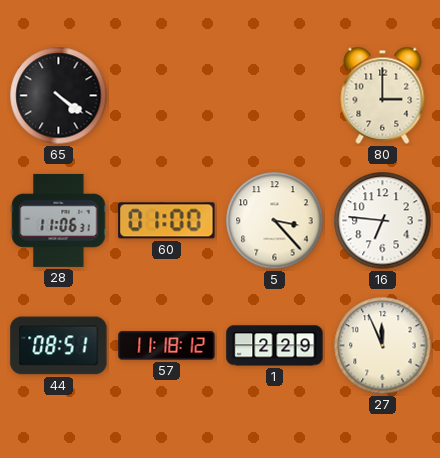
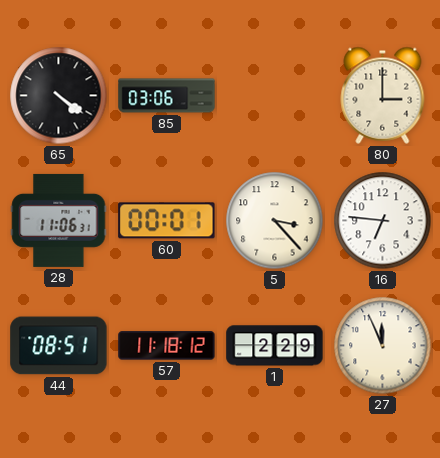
85: none -> 03:06
60: 01:00 -> 00:01
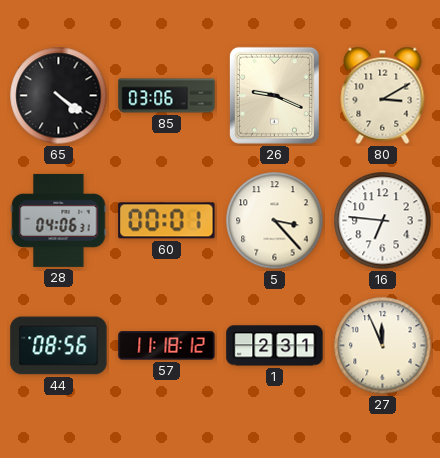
26: none -> 9:19
80: 3:00 -> 3:10
28: 11:06 -> 04:06
44: 08:51 -> 08:56
1: 2:29 -> 2:31
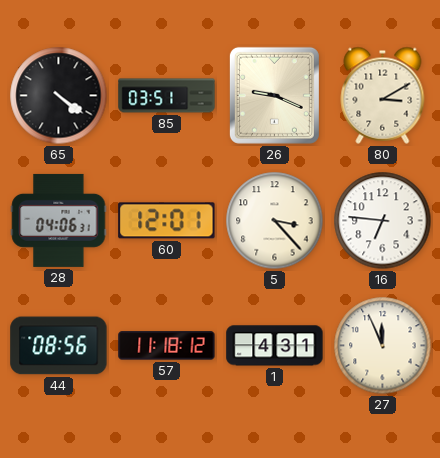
85: 03:06 -> 03:51
60: 00:01 -> 12:01
1: 2:31 -> 4:31
